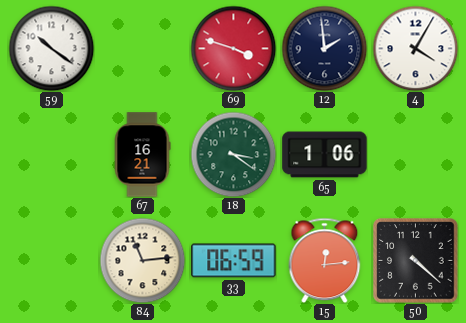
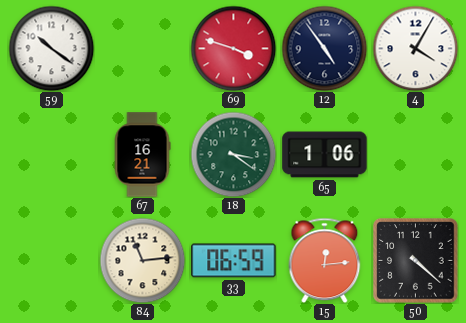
12: 1:59 -> 4:54
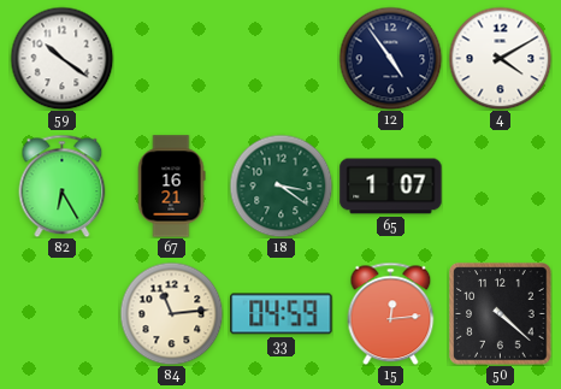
69: 3:48 -> none
4: 4:05 -> 4:10
82: none -> 6:25
65: 1:06 -> 1:07
33: 06:59 -> 04:59
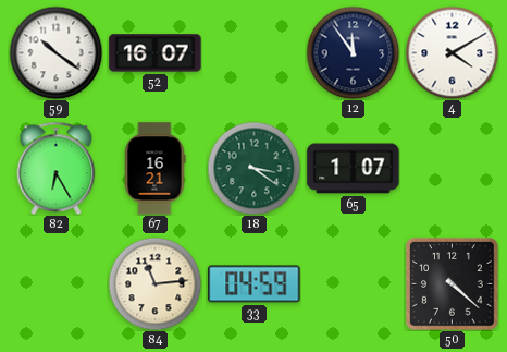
52: none -> 16:07
12: 4:54 -> 11:54
15: 12:14 -> none
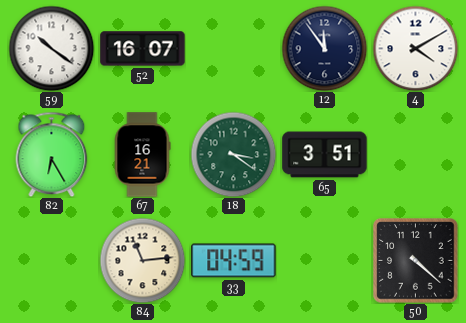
65: 1:07 -> 3:51
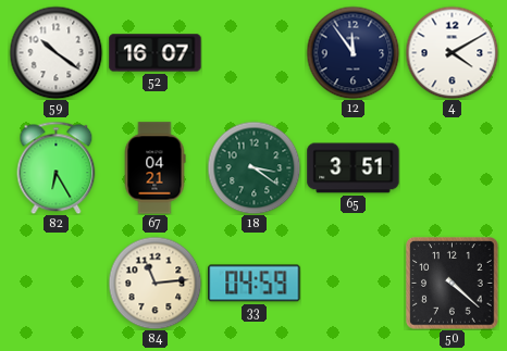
67: 16:21 -> 04:21
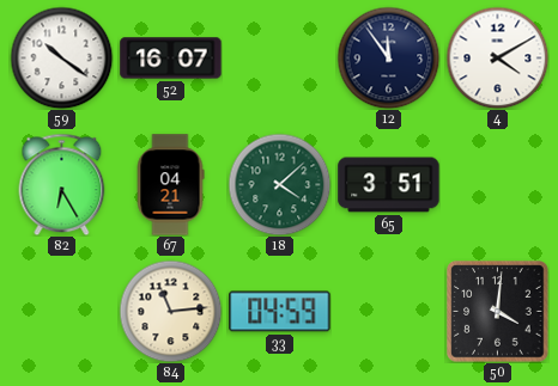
18: 3:21 -> 4:08
50: 4:22 -> 4:01
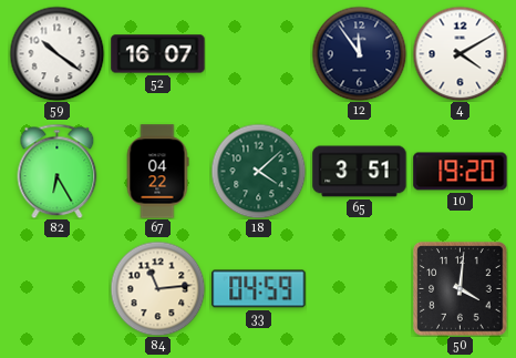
67: 04:21 -> 04:22
10: none -> 19:20
